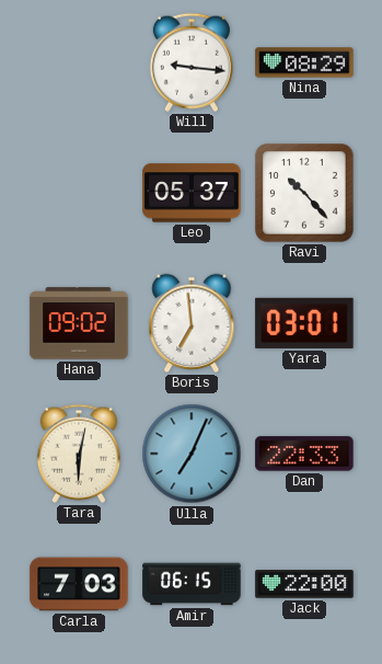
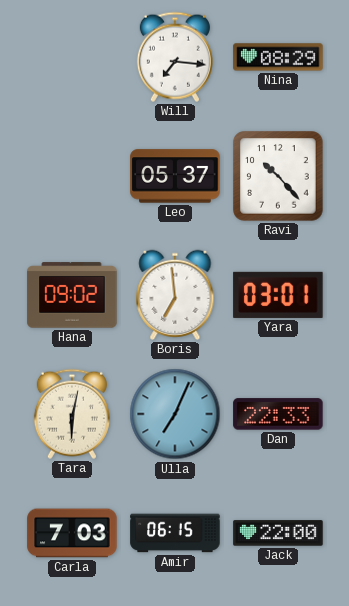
Will: 9:16 -> 7:16
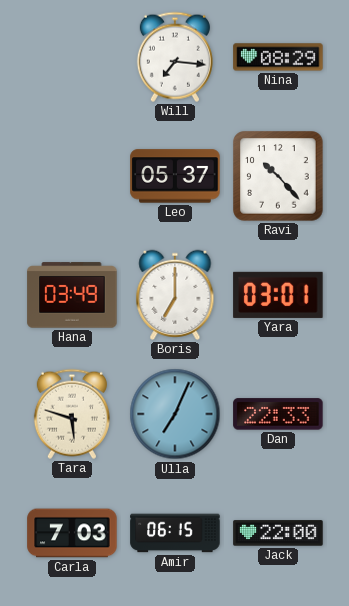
Hana: 09:02 -> 03:49
Boris: 6:59 -> 7:00
Tara: 6:02 -> 5:48
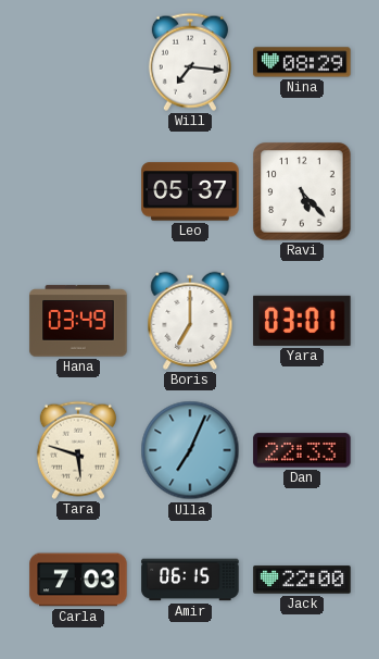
Ravi: 10:23 -> 5:23
